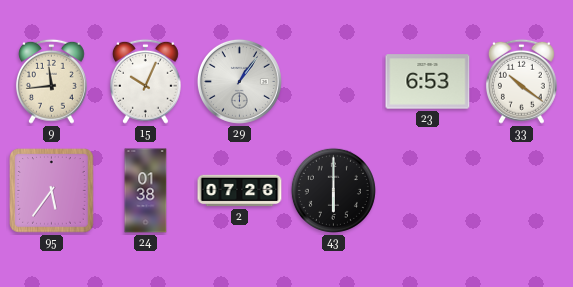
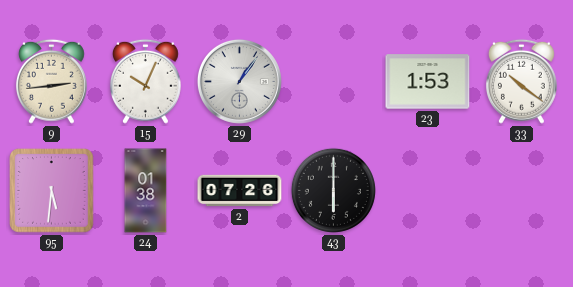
9: 11:44 -> 2:44
23: 6:53 -> 1:53
95: 5:36 -> 5:31
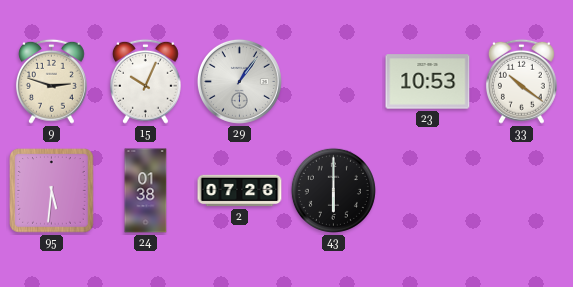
9: 2:44 -> 2:48
23: 1:53 -> 10:53
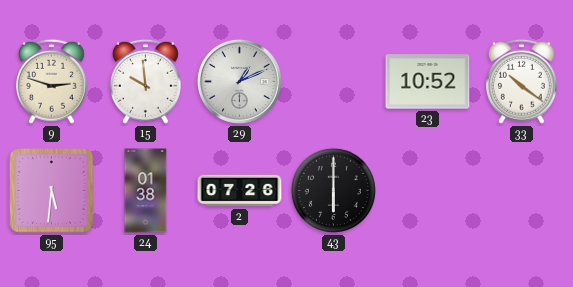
15: 10:04 -> 9:59
29: 1:06 -> 1:11
23: 10:53 -> 10:52
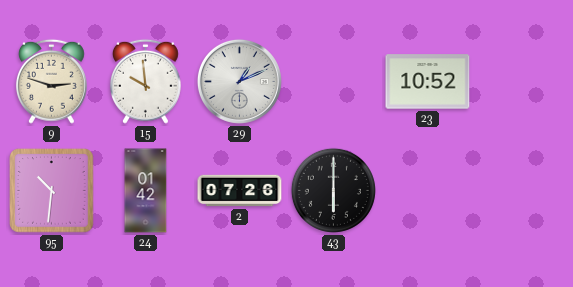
33: 10:21 -> none
95: 5:31 -> 10:31
24: 01:38 -> 01:42
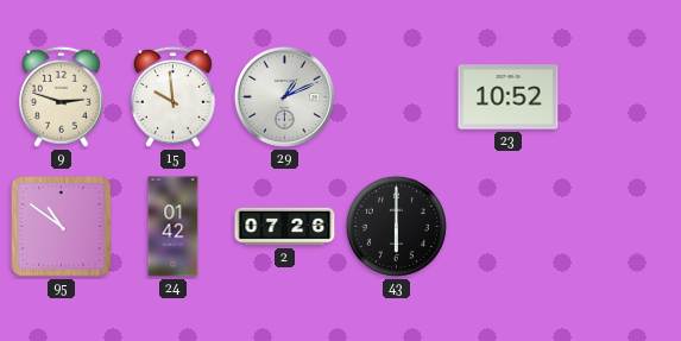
95: 10:31 -> 10:51
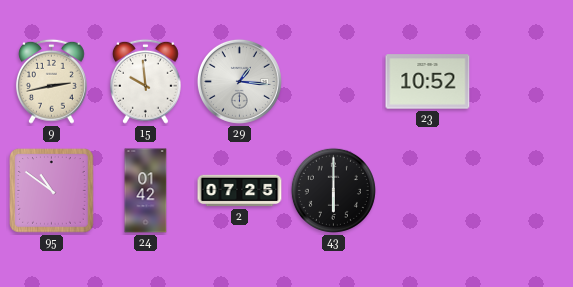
9: 2:48 -> 2:43
29: 1:11 -> 1:16
2: 07:26 -> 07:25
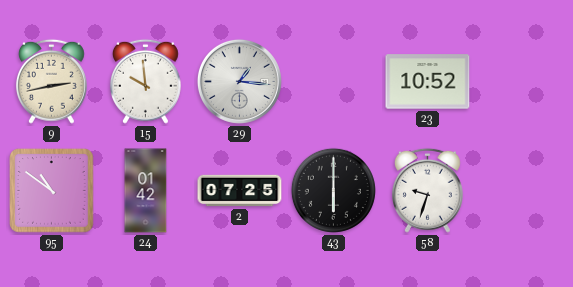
58: none -> 9:33
